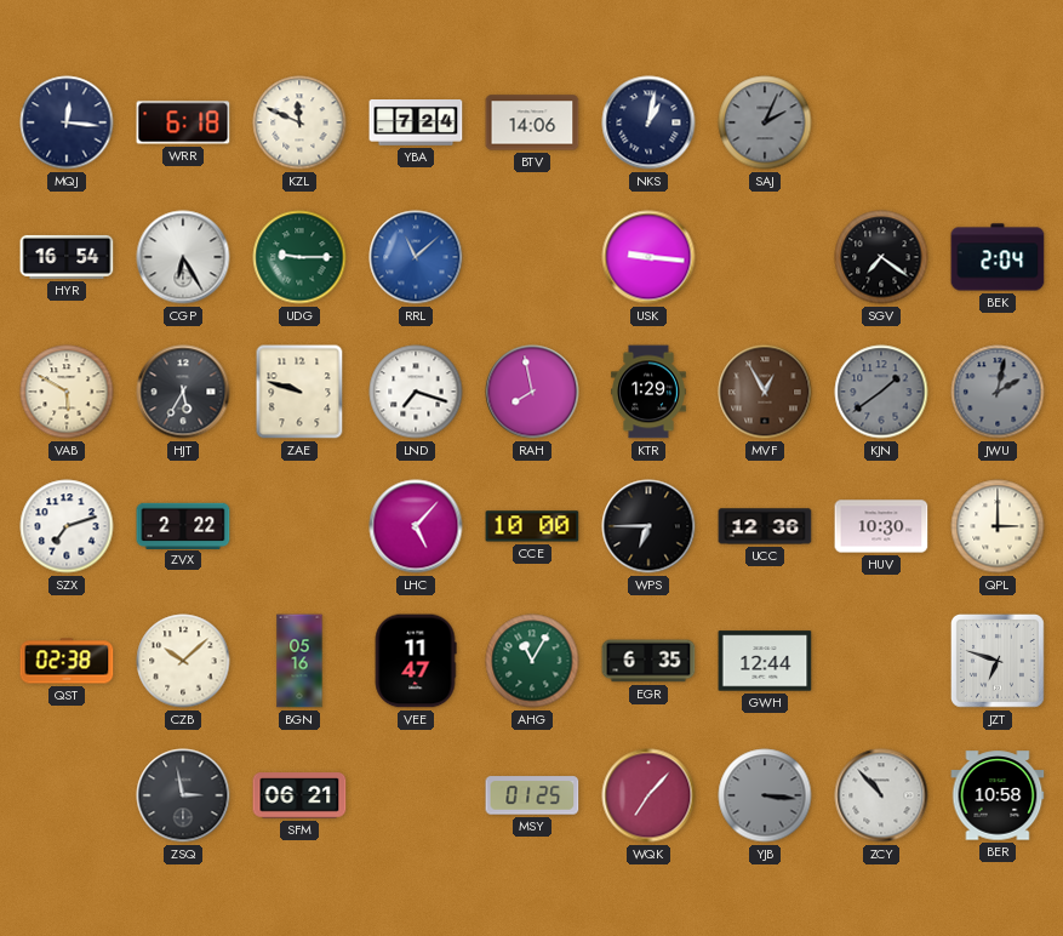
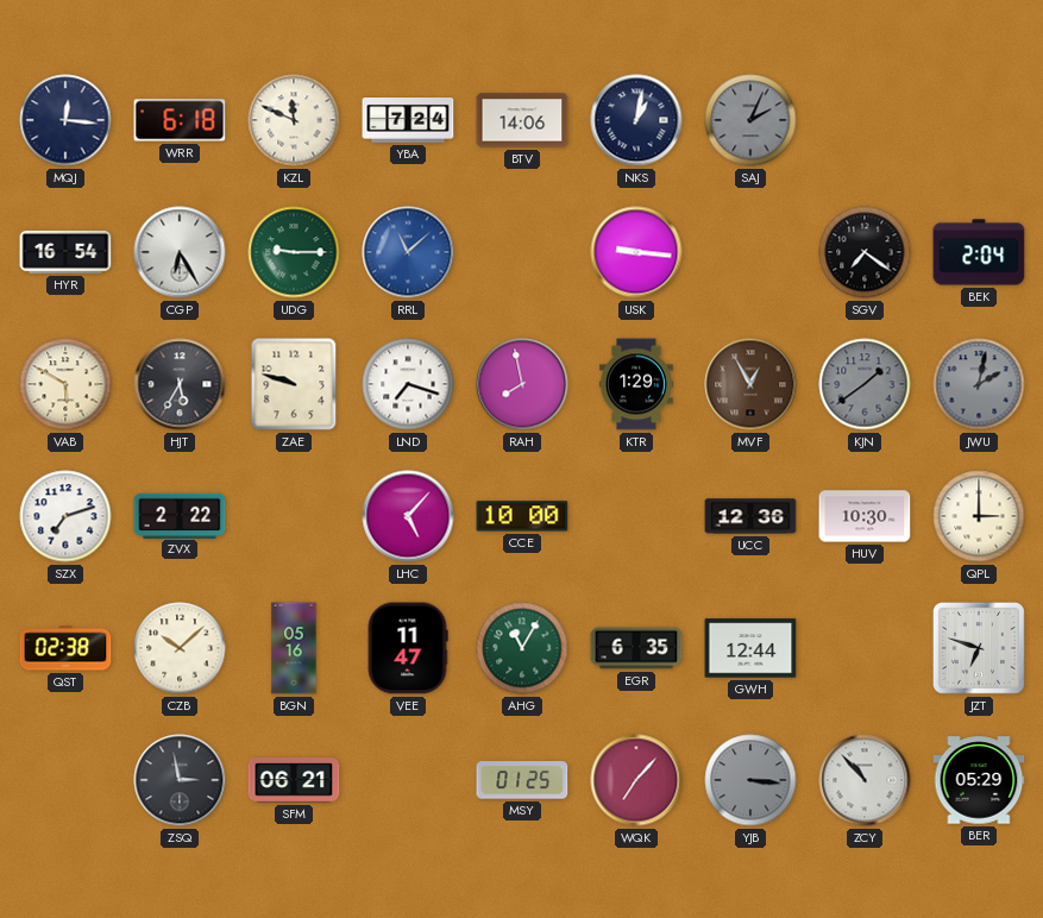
WPS: 6:45 -> none
BER: 10:58 -> 05:29
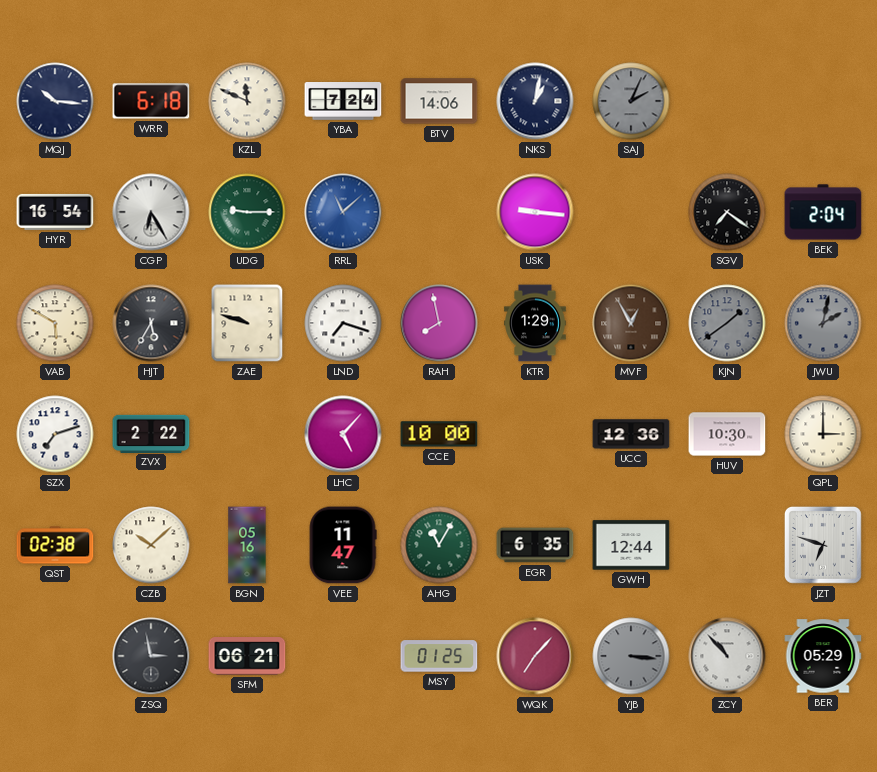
MQJ: 12:16 -> 10:16
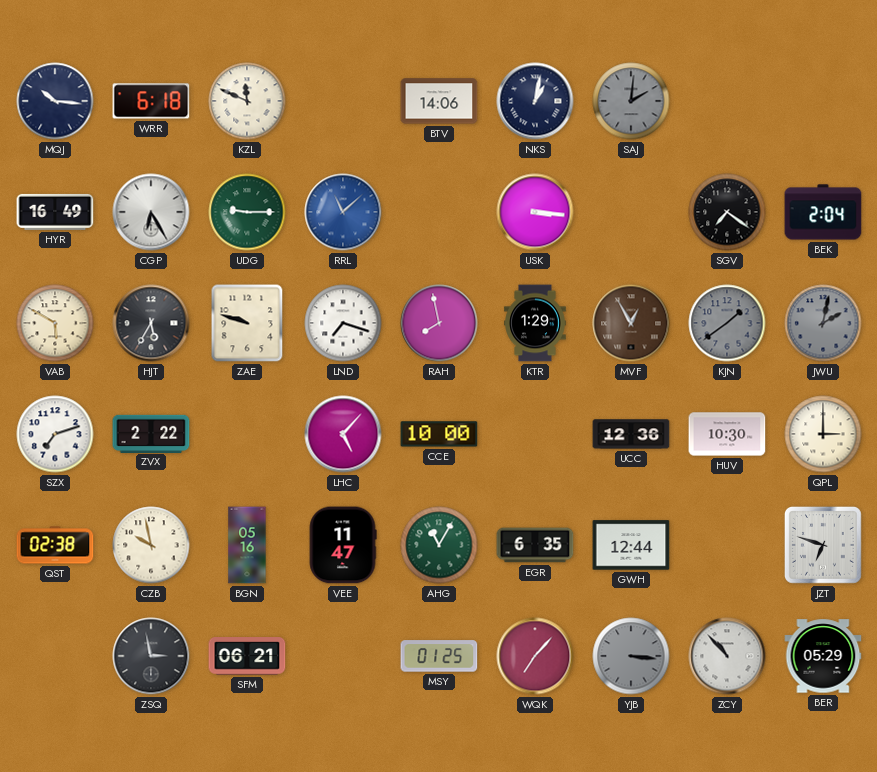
YBA: 7:24 -> none
SAJ: 2:04 -> 2:01
HYR: 16:54 -> 16:49
USK: 9:16 -> 3:16
CZB: 10:08 -> 9:58
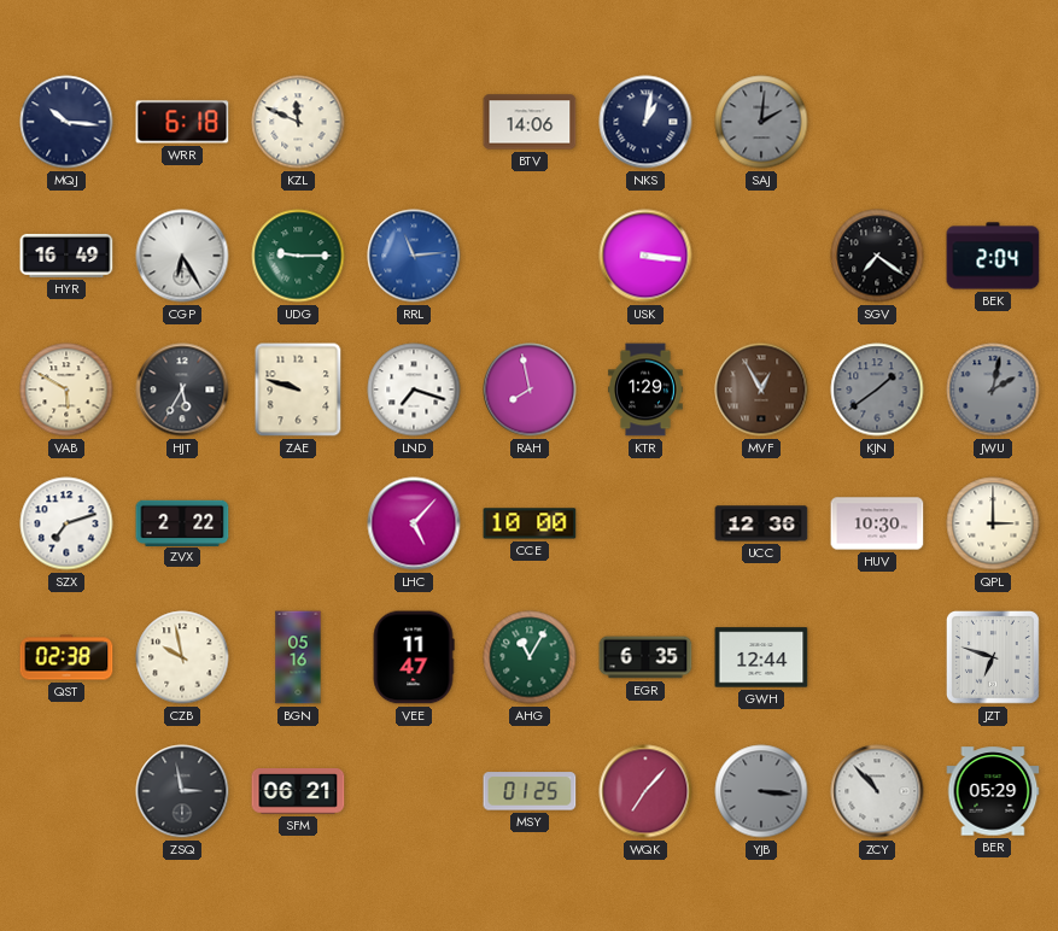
RRL: 11:08 -> 11:14
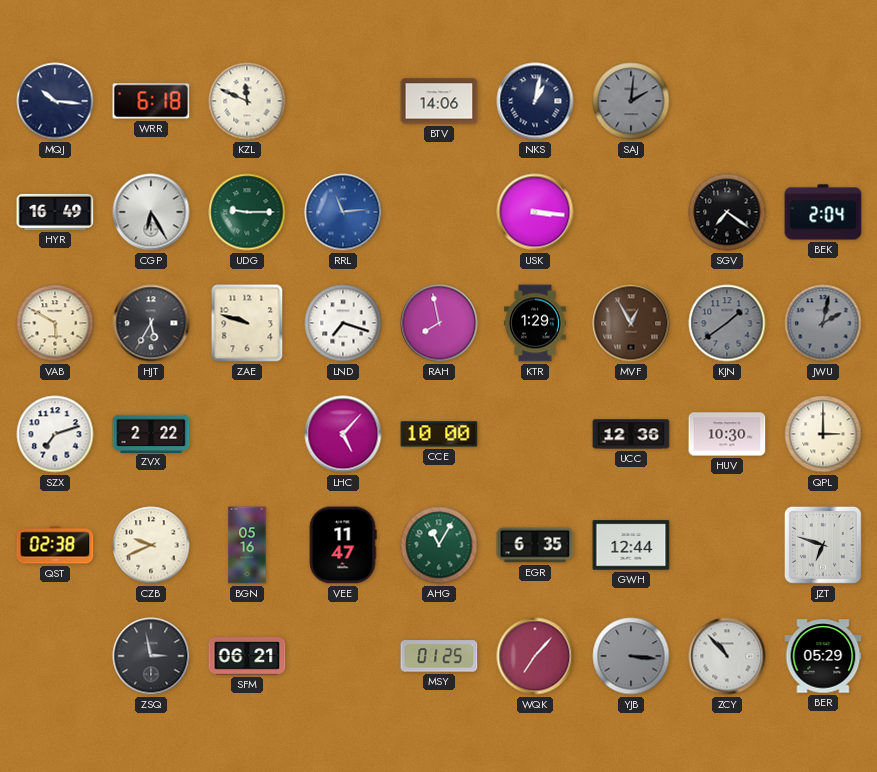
CZB: 9:58 -> 9:41
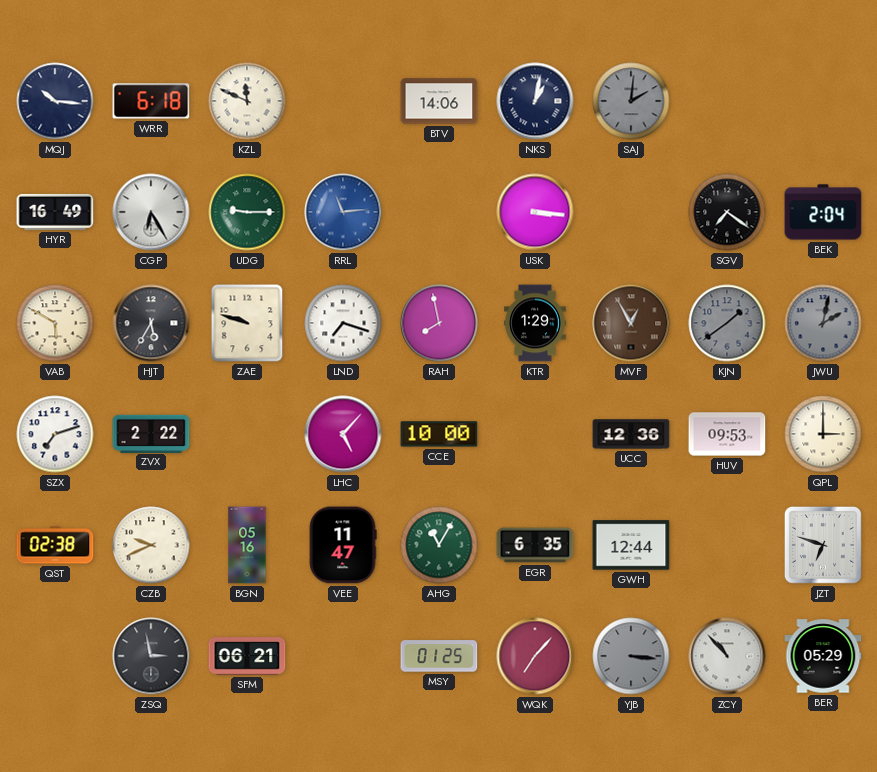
HUV: 10:30 -> 09:53
